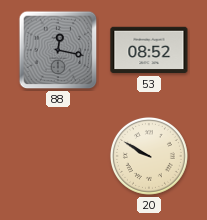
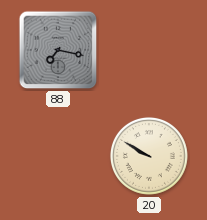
88: 12:17 -> 7:17
53: 08:52 -> none
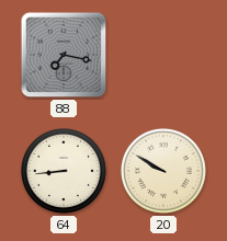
64: none -> 8:44
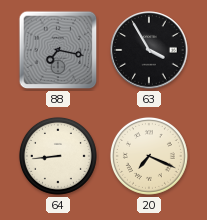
63: none -> 3:55
20: 9:50 -> 7:19
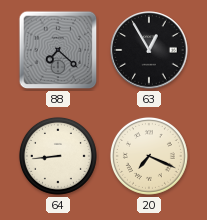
88: 7:17 -> 7:22
63: 3:55 -> 12:55
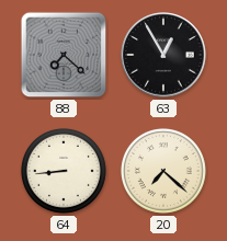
20: 7:19 -> 7:22
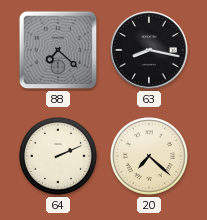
63: 12:55 -> 8:17
64: 8:44 -> 2:11
